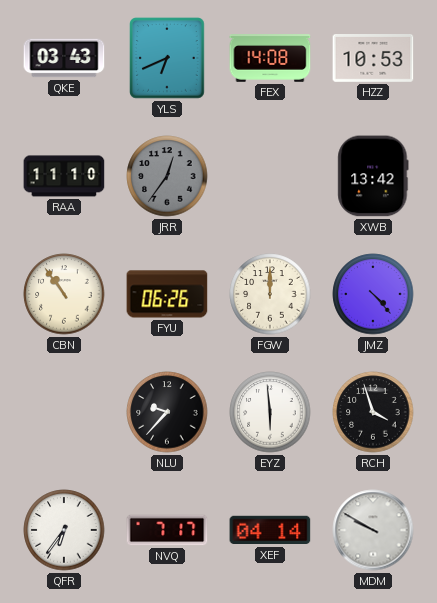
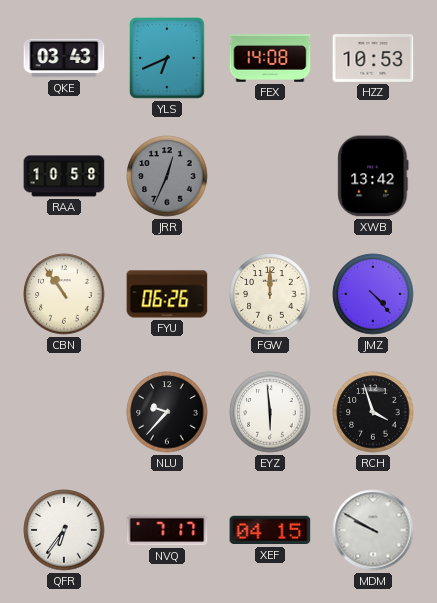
RAA: 11:10 -> 10:58
JRR: 12:36 -> 12:34
XEF: 04:14 -> 04:15
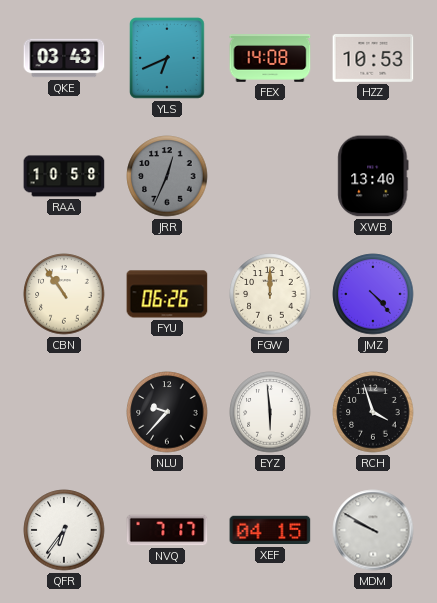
XWB: 13:42 -> 13:40
